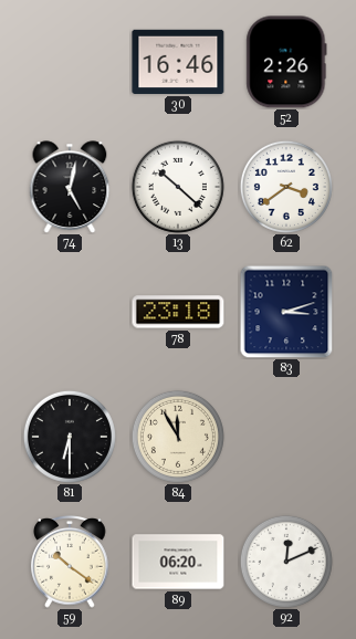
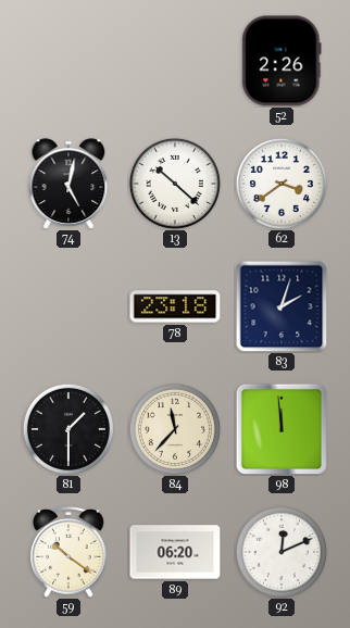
30: 16:46 -> none
83: 3:12 -> 2:03
81: 6:30 -> 1:30
84: 11:55 -> 11:37
98: none -> 11:59
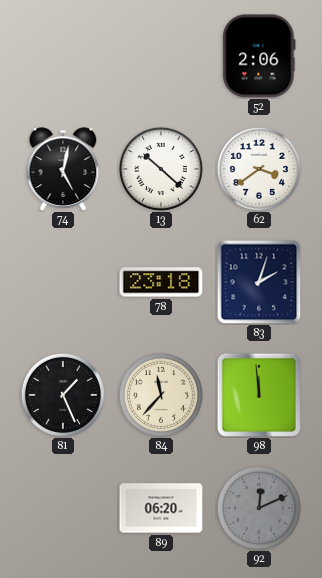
52: 2:26 -> 2:06
81: 1:30 -> 1:26
59: 10:21 -> none
92 dial: white -> grey
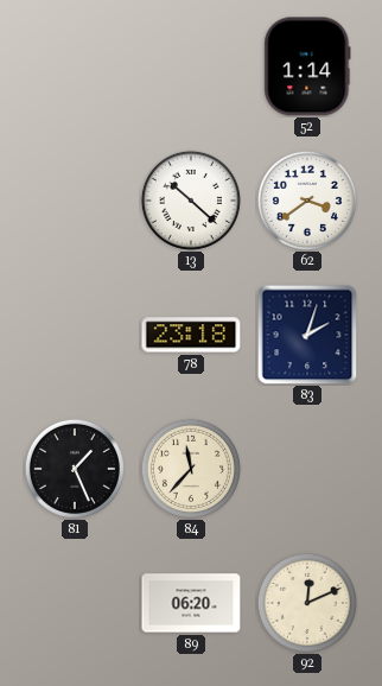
52: 2:06 -> 1:14
74: 5:02 -> none
98: 11:59 -> none
92 dial: grey -> cream
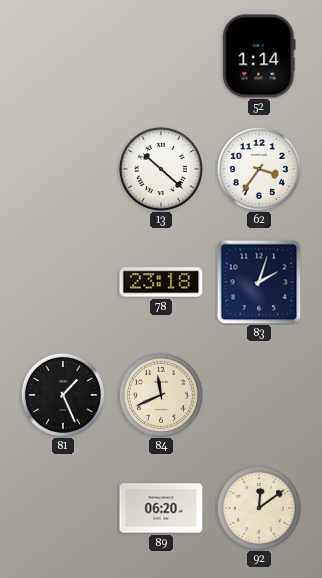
62: 3:39 -> 3:36
84: 11:37 -> 11:41
92: 12:11 -> 12:09
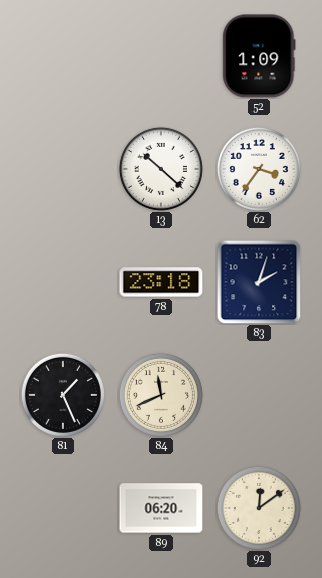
52: 1:14 -> 1:09
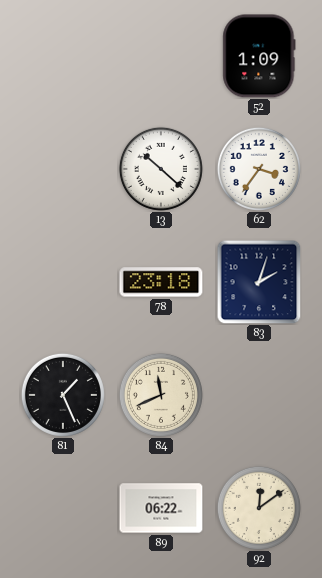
89: 06:20 -> 06:22
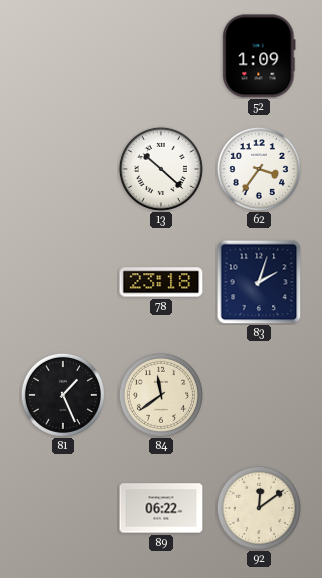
84: 11:41 -> 11:39
